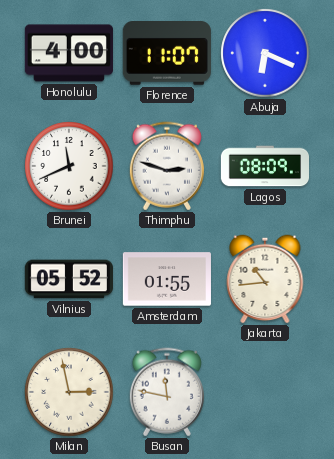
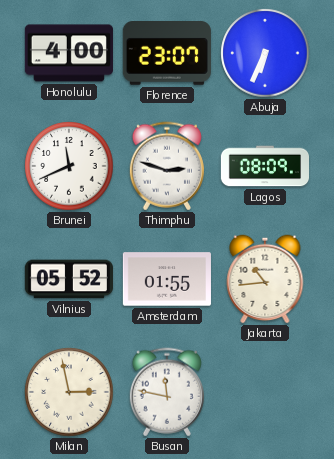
Florence: 11:07 -> 23:07
Abuja: 6:19 -> 6:34
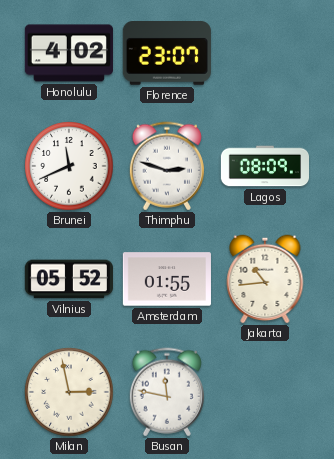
Honolulu: 4:00 -> 4:02
Abuja: 6:34 -> none
